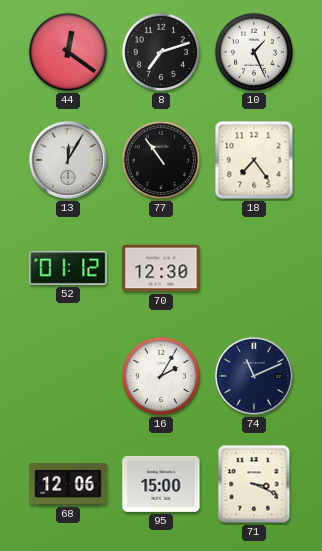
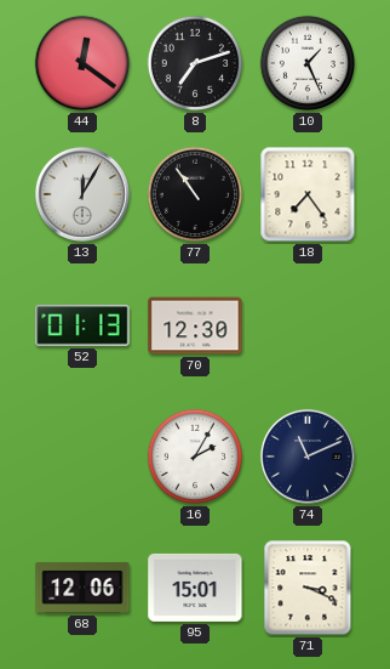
52: 01:12 -> 01:13
95: 15:00 -> 15:01
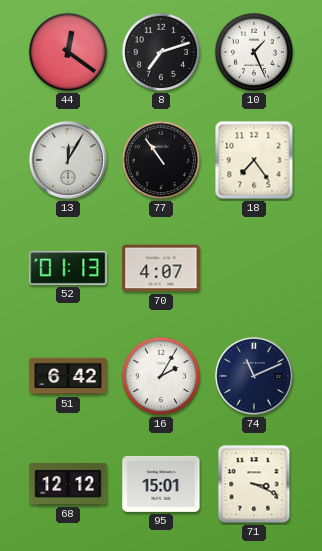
70: 12:30 -> 4:07
51: none -> 6:42
68: 12:06 -> 12:12
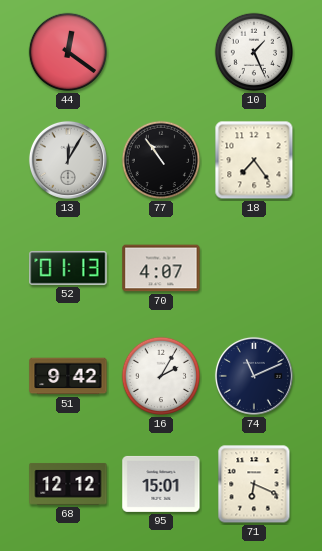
8: 7:12 -> none
51: 6:42 -> 9:42
71: 3:19 -> 6:19
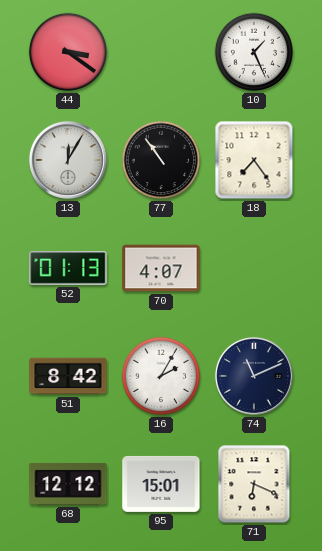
44: 12:21 -> 3:21
51: 9:42 -> 8:42
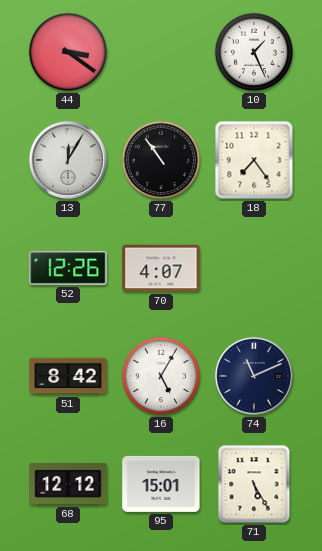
52: 01:13 -> 12:26
16: 2:05 -> 5:05
71: 6:19 -> 5:25
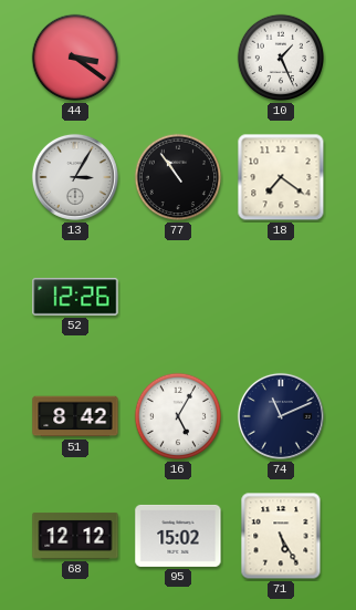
13: 12:05 -> 3:05
18: 7:24 -> 7:21
70: 4:07 -> none
95: 15:01 -> 15:02
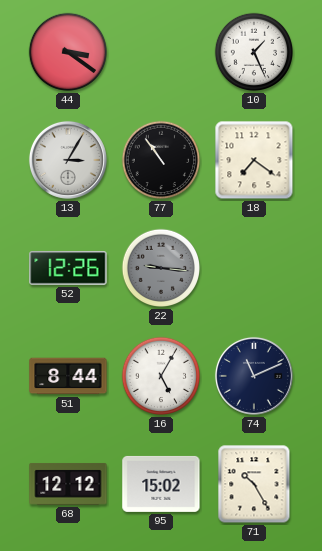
22: none -> 9:16
51: 8:42 -> 8:44
71: 5:25 -> 10:25
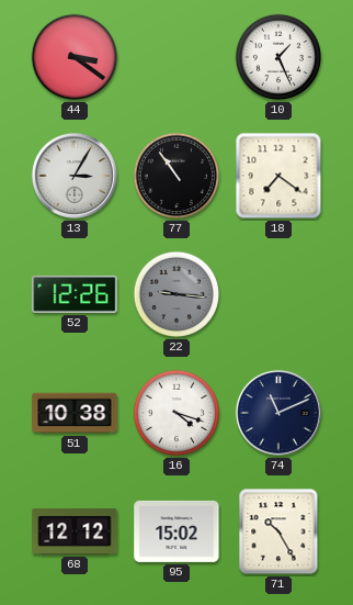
51: 8:44 -> 10:38
16: 5:05 -> 4:18
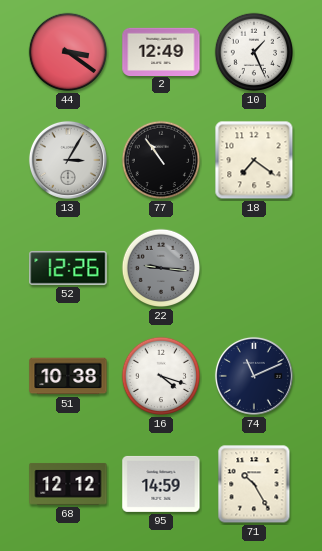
2: none -> 12:49
95: 15:02 -> 14:59
